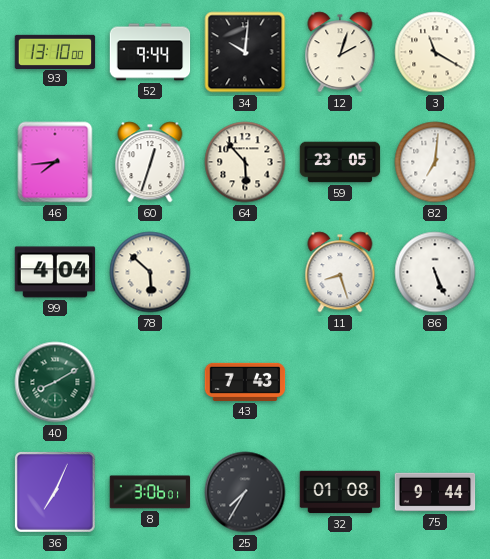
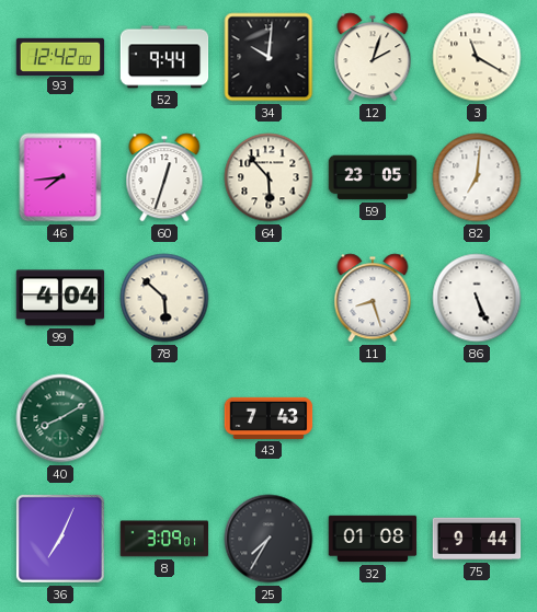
93: 13:10 -> 12:42
8: 3:06 -> 3:09
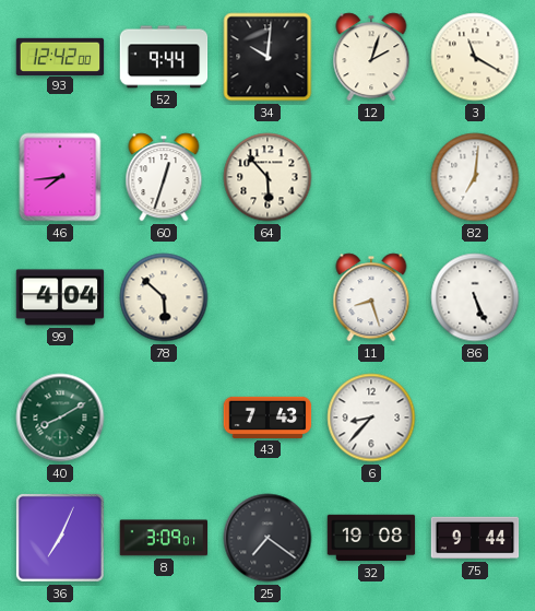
59: 23:05 -> none
6: none -> 8:37
25: 7:35 -> 7:21
32: 01:08 -> 19:08
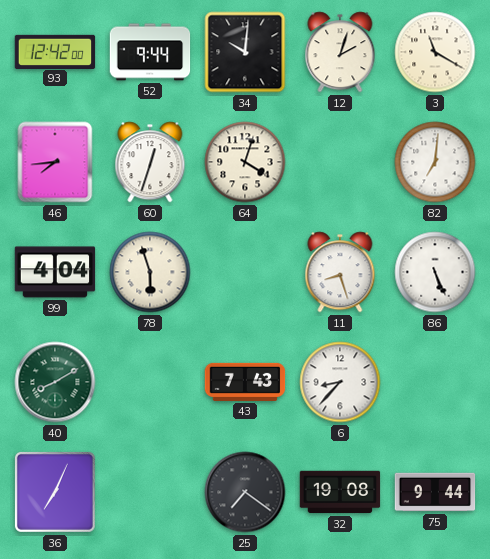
64: 5:53 -> 4:03
78: 5:52 -> 5:57
8: 3:09 -> none
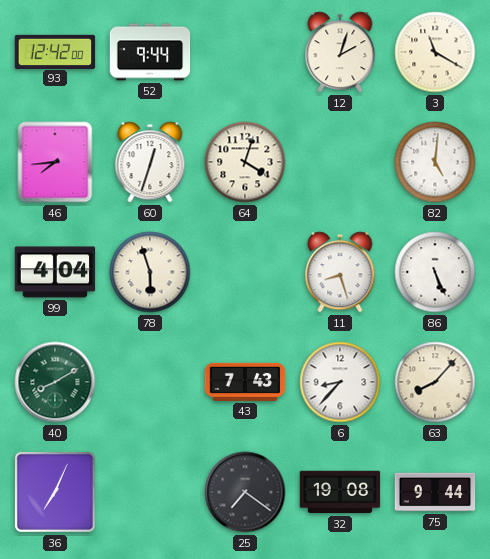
34: 10:01 -> none
82: 7:01 -> 5:01
63: none -> 8:07
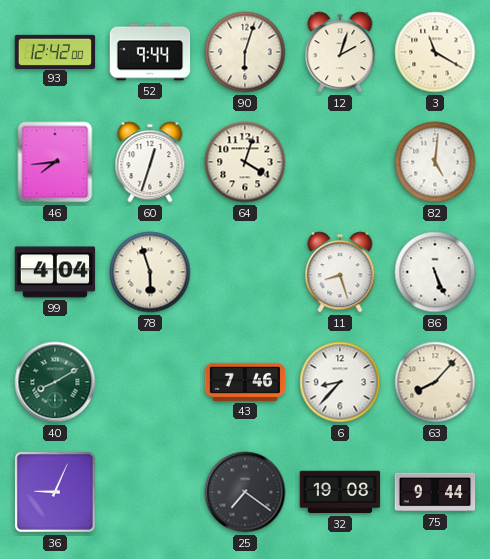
90: none -> 6:03
43: 7:43 -> 7:46
36: 7:04 -> 9:04
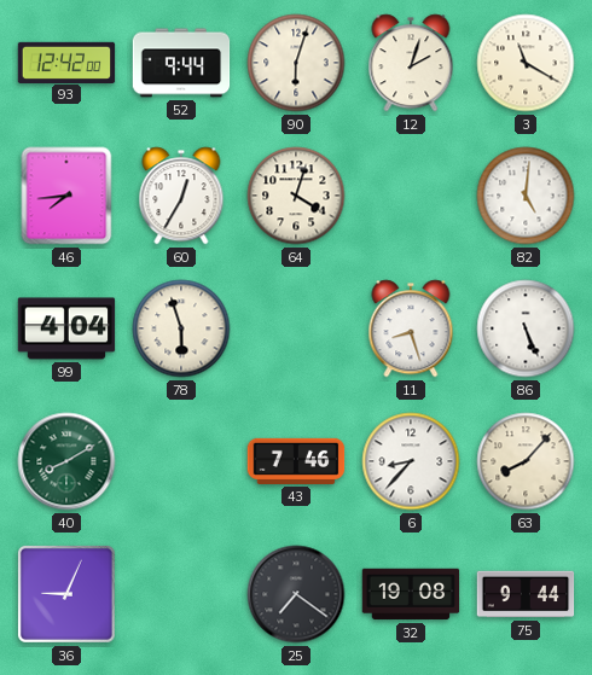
60: 12:33 -> 12:35
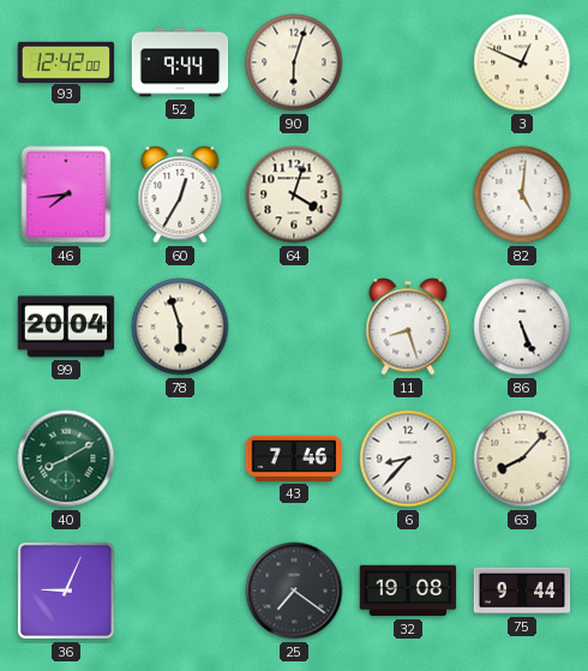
12: 2:03 -> none
3: 11:20 -> 12:49
99: 4:04 -> 20:04
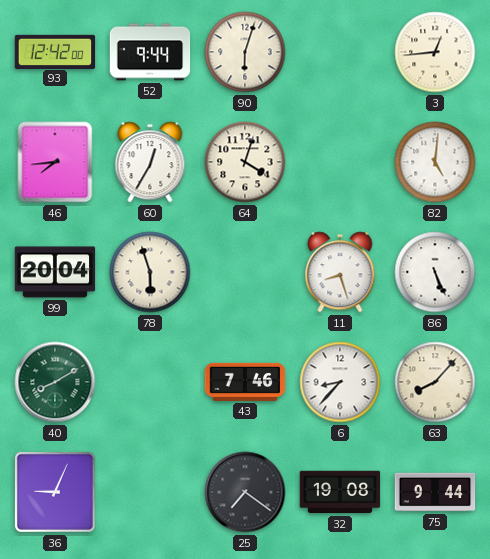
3: 12:49 -> 12:44
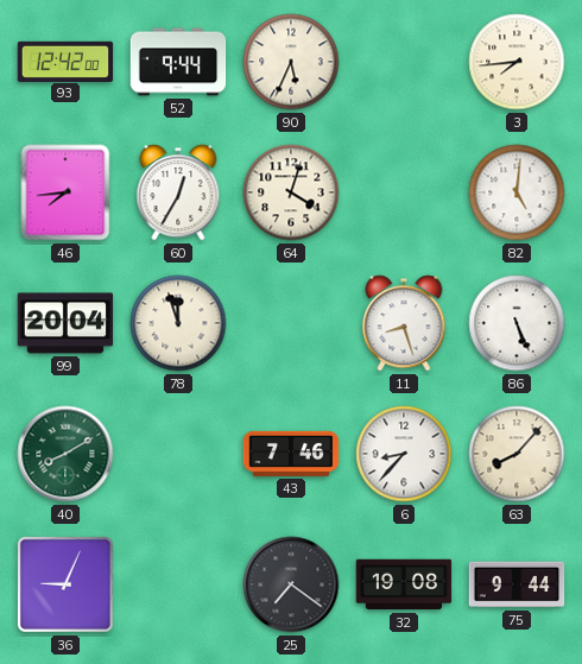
90: 6:03 -> 5:34
3: 12:44 -> 7:44
78: 5:57 -> 11:57
